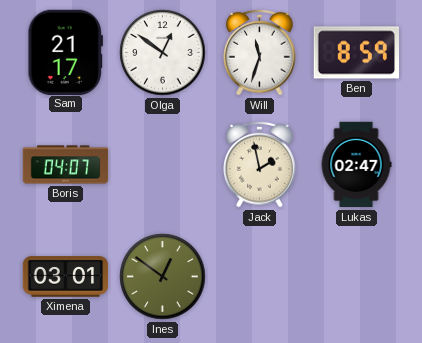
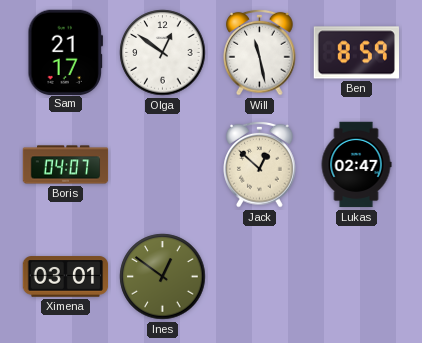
Will: 11:33 -> 11:28
Jack: 1:58 -> 12:52
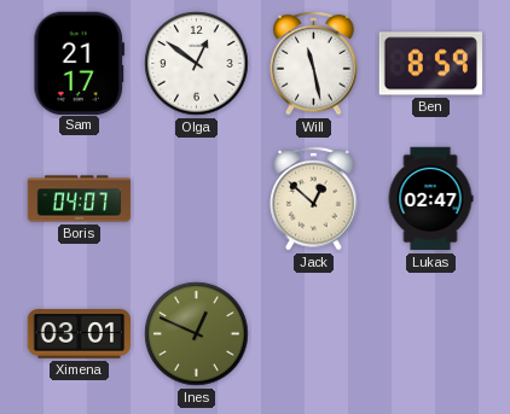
Ines: 12:51 -> 12:49
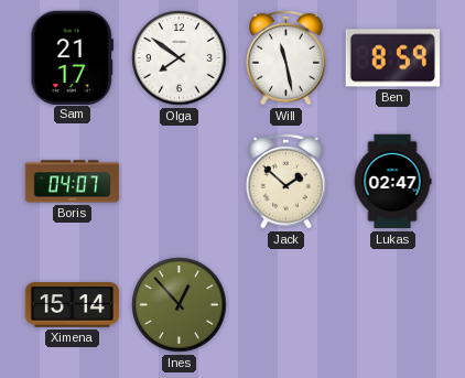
Olga: 12:51 -> 7:51
Jack: 12:52 -> 1:52
Ximena: 03:01 -> 15:14
Ines: 12:49 -> 12:53
